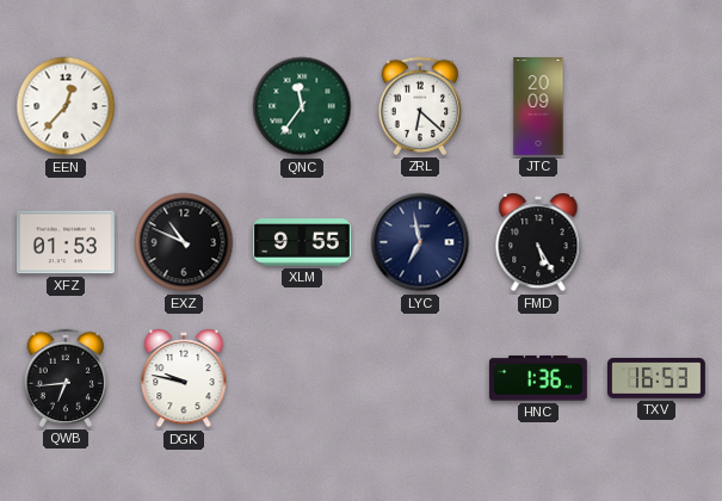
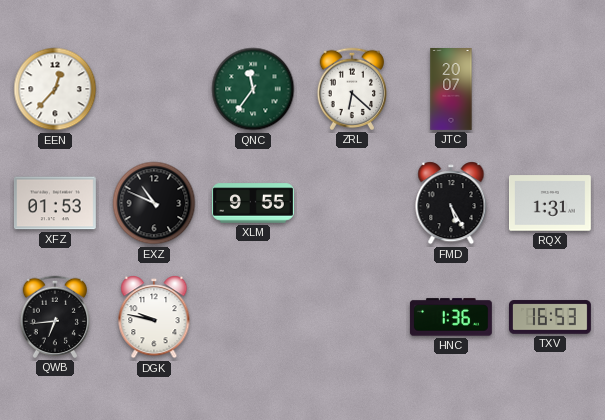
JTC: 20:09 -> 20:07
LYC: 6:58 -> none
RQX: none -> 1:31
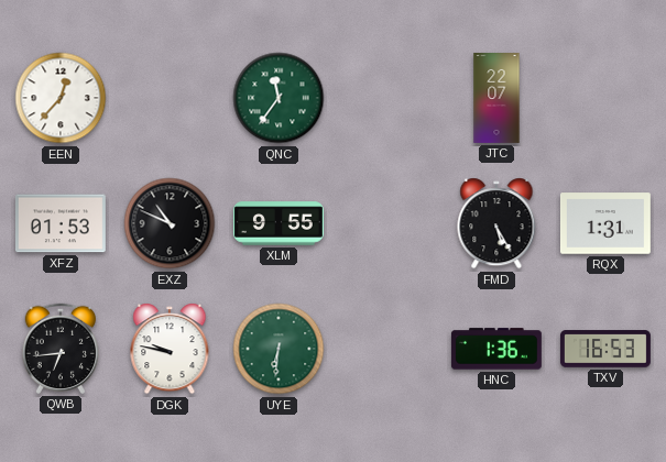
ZRL: 6:22 -> none
JTC: 20:07 -> 22:07
UYE: none -> 6:31
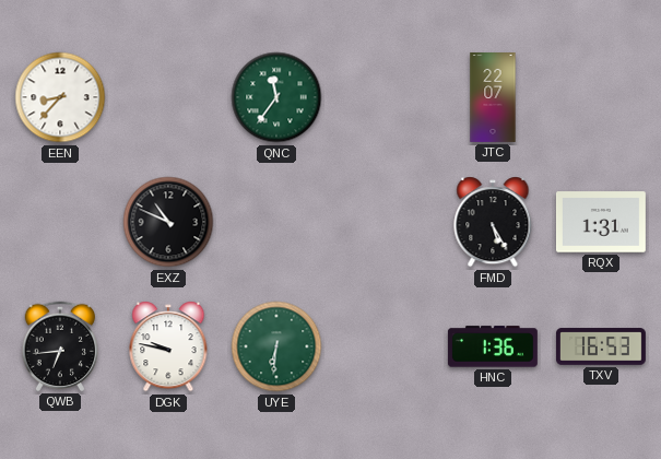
EEN: 12:37 -> 8:37
XFZ: 01:53 -> none
XLM: 9:55 -> none
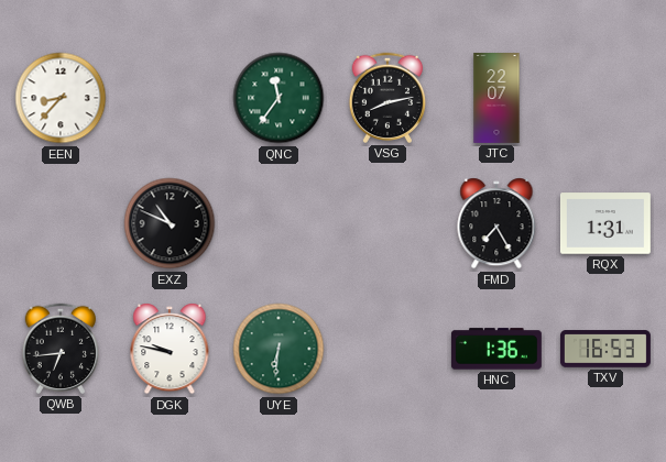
VSG: none -> 8:13
FMD: 5:25 -> 7:25
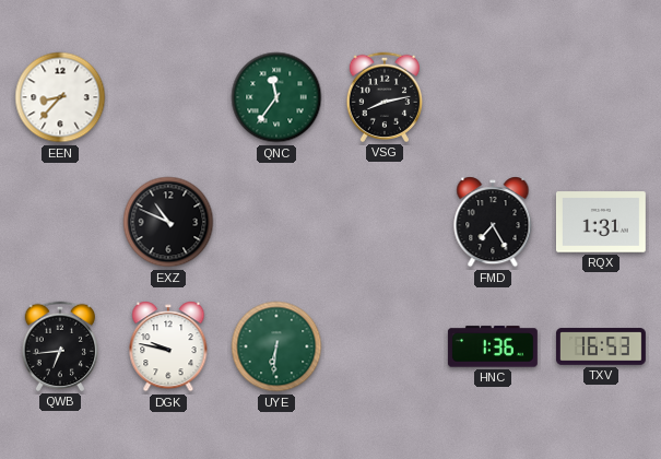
JTC: 22:07 -> none
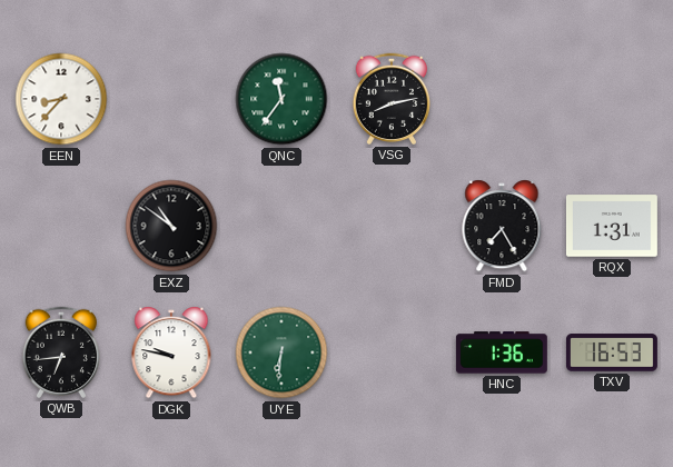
EXZ: 10:49 -> 10:51
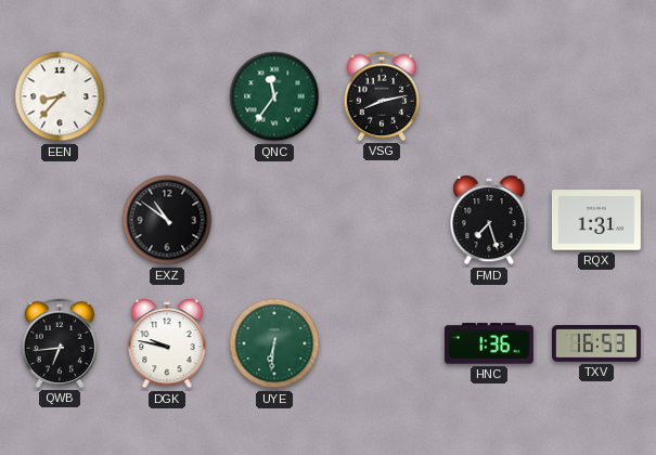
FMD: 7:25 -> 7:27
